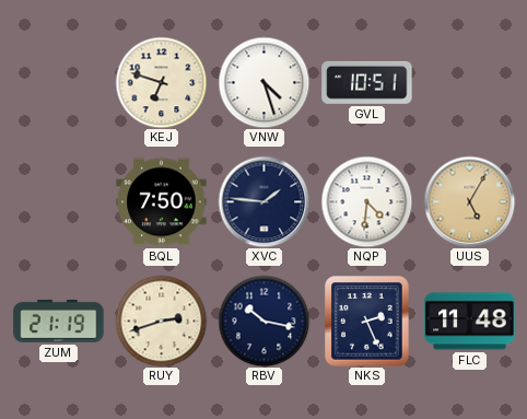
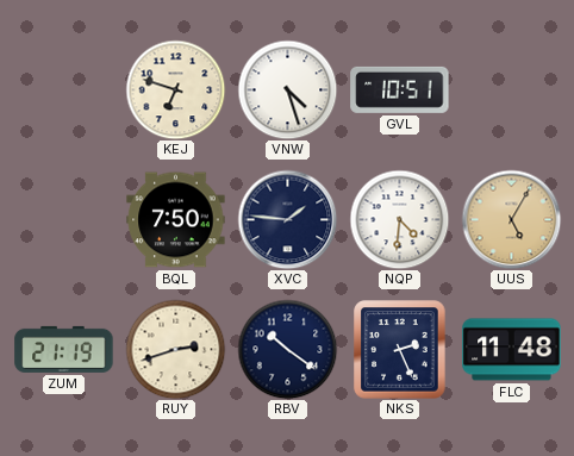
RBV: 10:17 -> 10:21
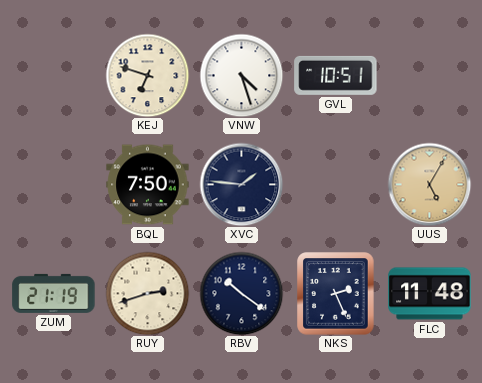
NQP: 4:31 -> none
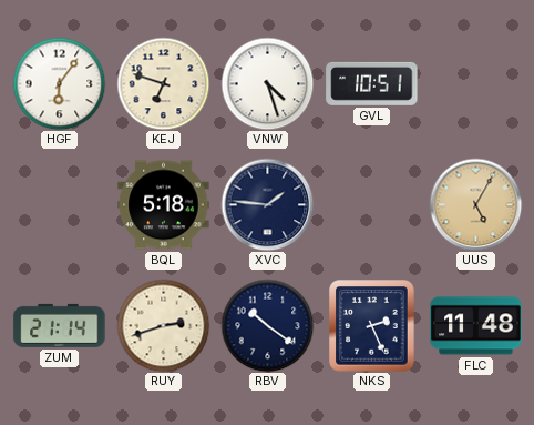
HGF: none -> 6:06
BQL: 7:50 -> 5:18
ZUM: 21:19 -> 21:14
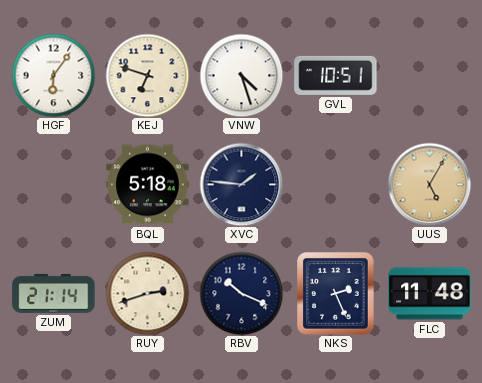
RBV: 10:21 -> 10:19
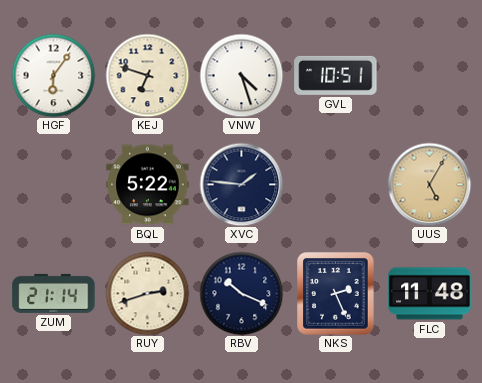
BQL: 5:18 -> 5:22
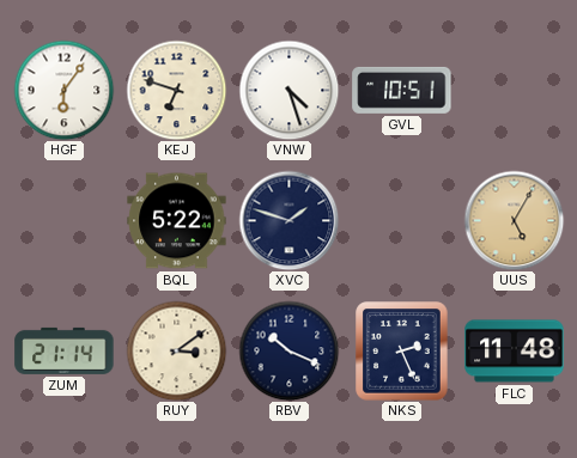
XVC: 1:46 -> 1:48
RUY: 2:42 -> 3:09
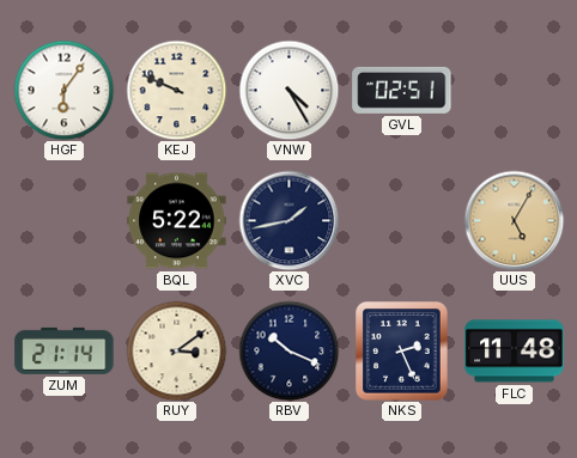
KEJ: 6:48 -> 9:49
VNW: 4:27 -> 4:25
GVL: 10:51 -> 02:51
XVC: 1:48 -> 1:43
